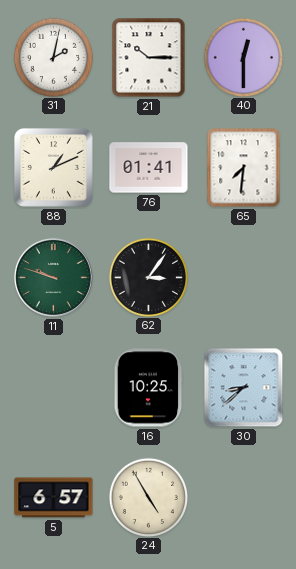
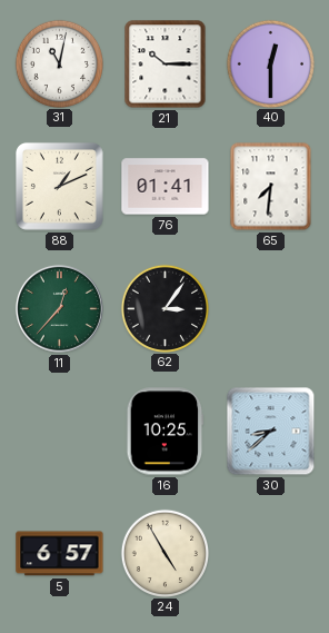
31: 2:02 -> 11:02
11: 9:48 -> 12:37
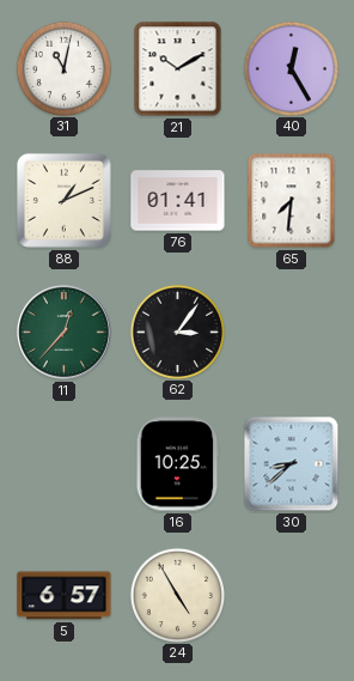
21: 10:15 -> 10:10
40: 12:30 -> 12:25
